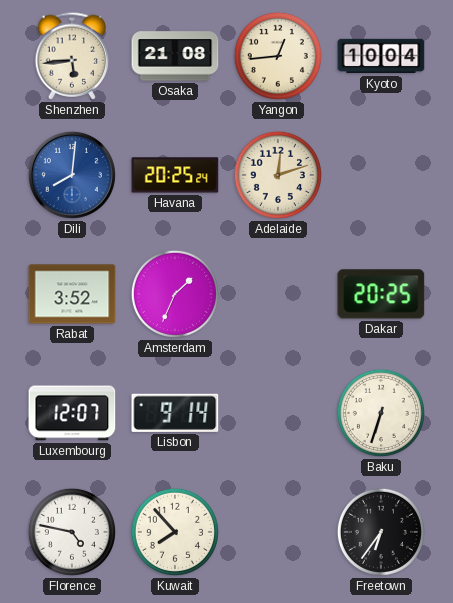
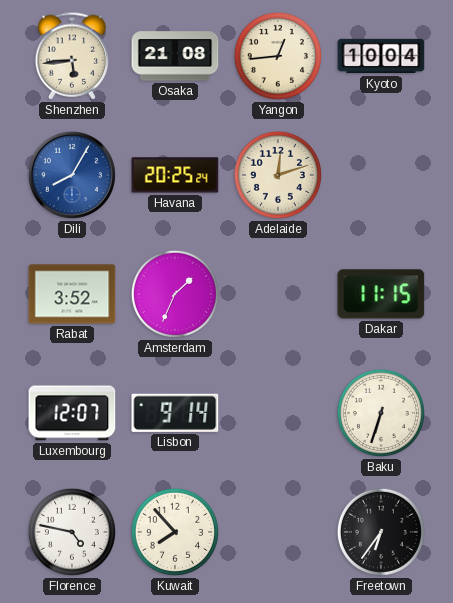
Dili: 8:01 -> 8:05
Dakar: 20:25 -> 11:15
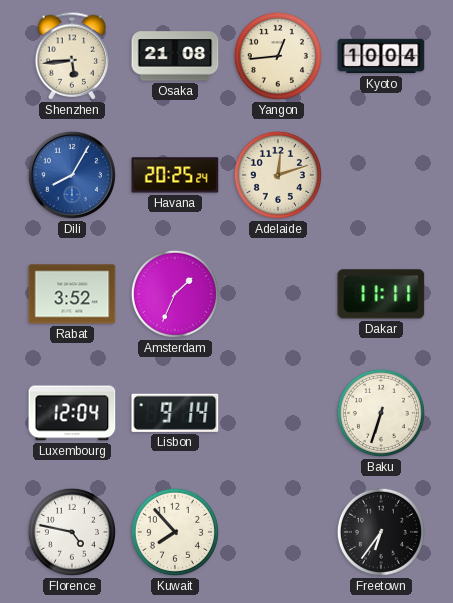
Dakar: 11:15 -> 11:11
Luxembourg: 12:07 -> 12:04
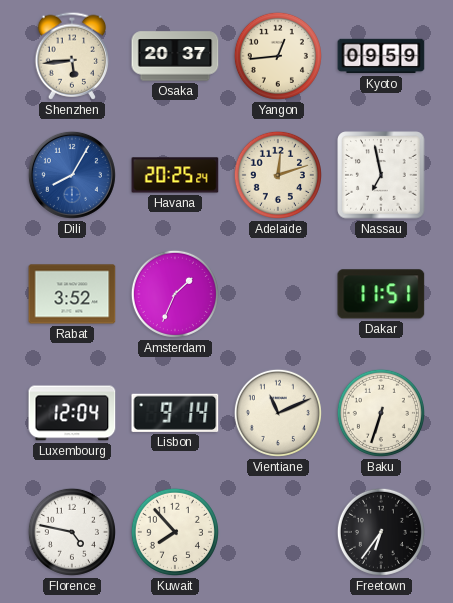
Osaka: 21:08 -> 20:37
Kyoto: 10:04 -> 09:59
Nassau: none -> 6:58
Dakar: 11:11 -> 11:51
Vientiane: none -> 11:11
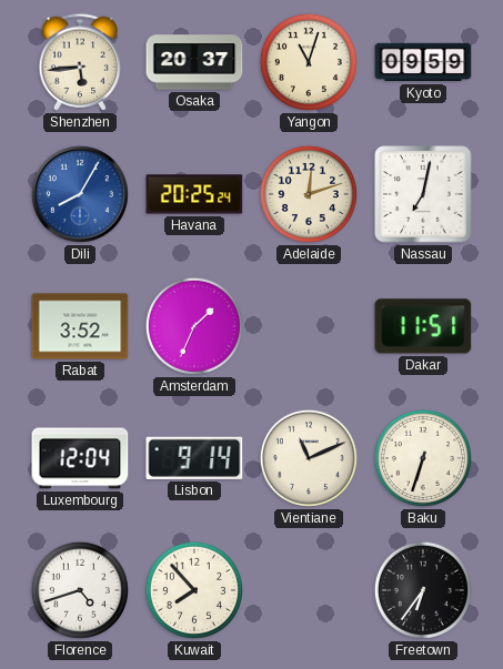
Yangon: 12:44 -> 11:03
Nassau: 6:58 -> 7:02
Florence: 4:47 -> 4:42
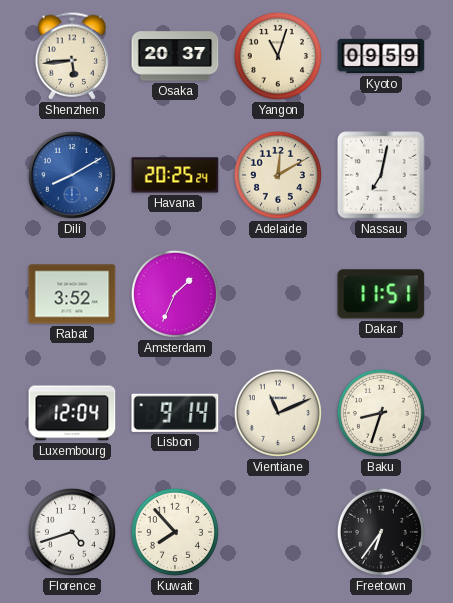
Dili: 8:05 -> 8:10
Adelaide: 12:12 -> 12:10
Baku: 6:33 -> 8:33
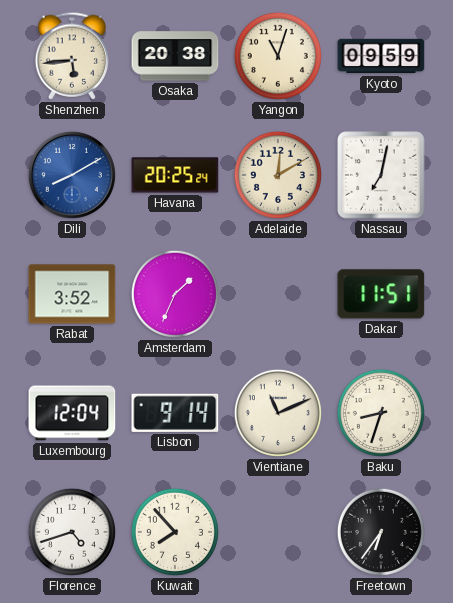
Osaka: 20:37 -> 20:38
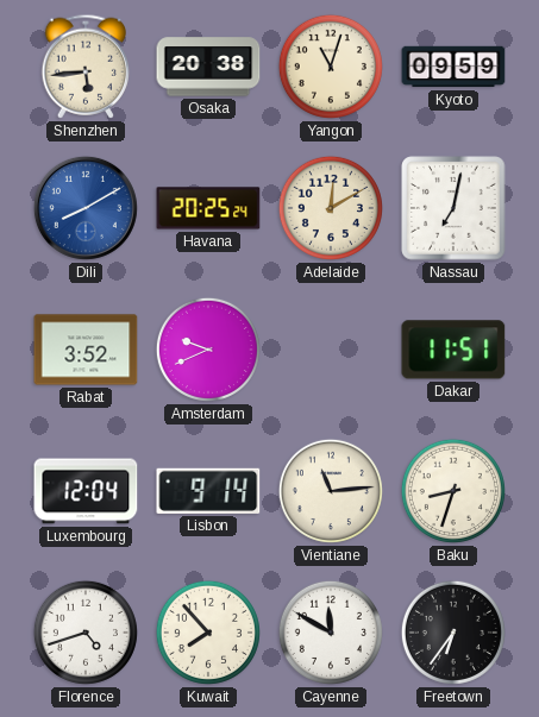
Amsterdam: 1:34 -> 9:41
Vientiane: 11:11 -> 11:14
Cayenne: none -> 11:50
